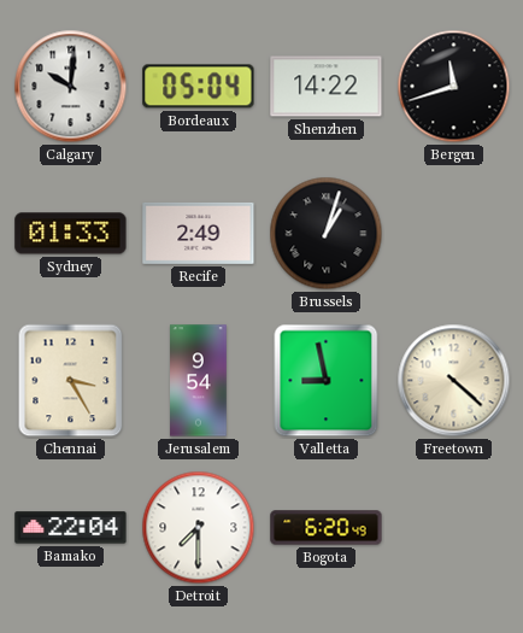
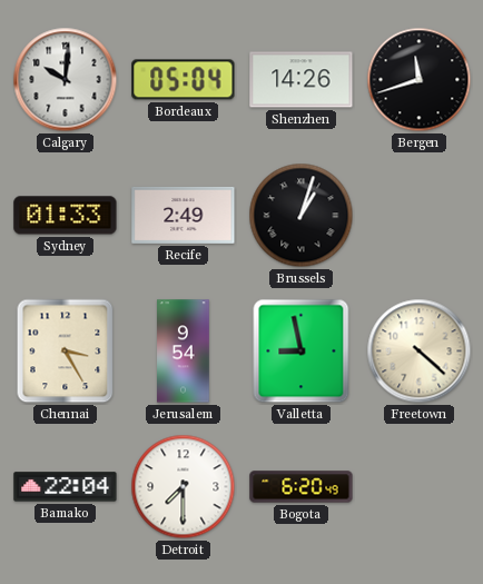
Shenzhen: 14:22 -> 14:26
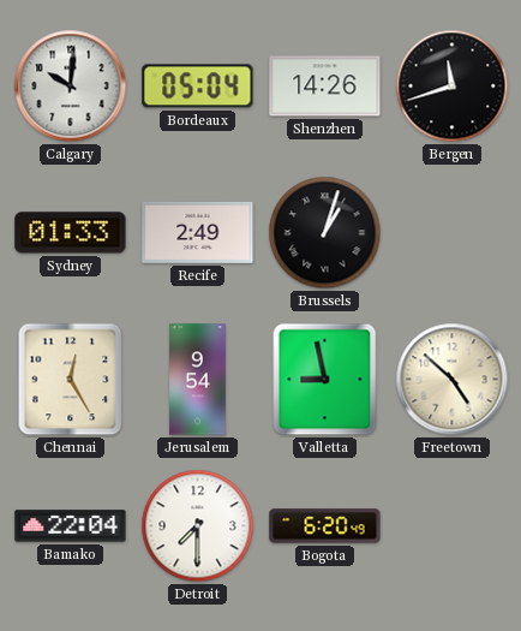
Chennai: 3:25 -> 12:25
Freetown: 4:22 -> 4:52
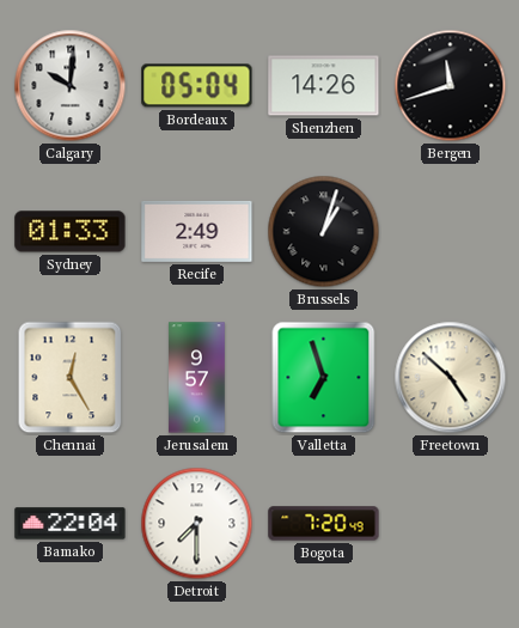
Jerusalem: 9:54 -> 9:57
Valletta: 8:58 -> 6:57
Bogota: 6:20 -> 7:20
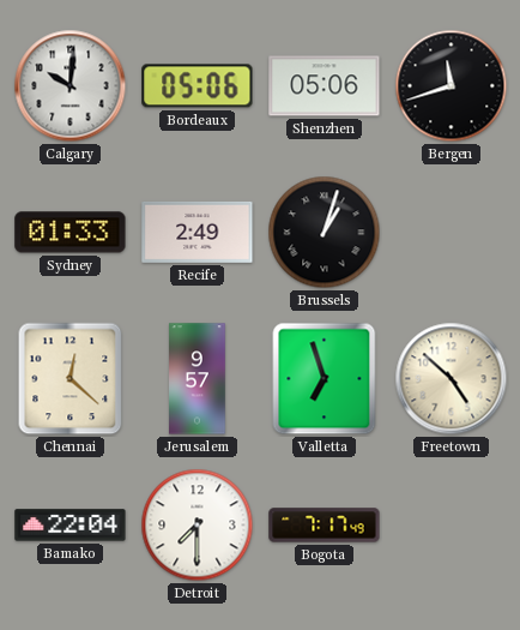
Bordeaux: 05:04 -> 05:06
Shenzhen: 14:26 -> 05:06
Chennai: 12:25 -> 12:22
Bogota: 7:20 -> 7:17
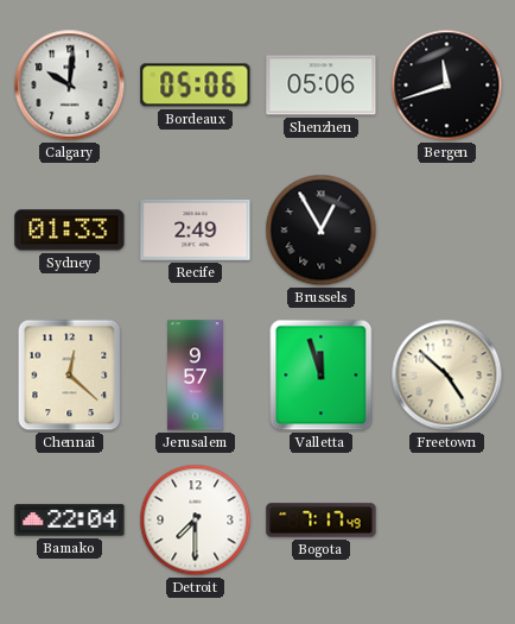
Brussels: 1:03 -> 12:55
Valletta: 6:57 -> 11:57
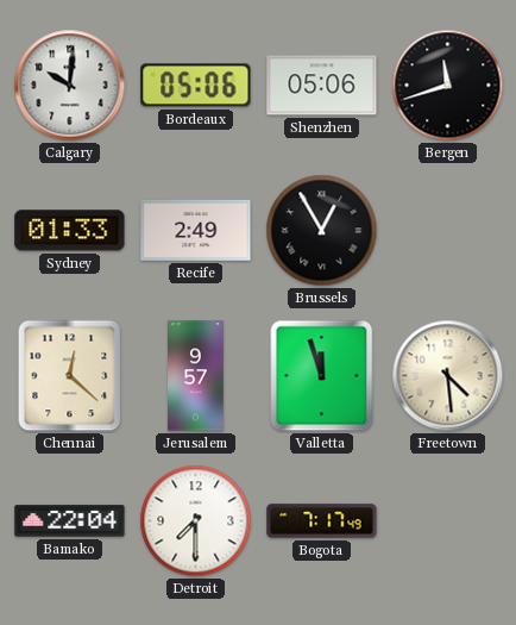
Freetown: 4:52 -> 4:29
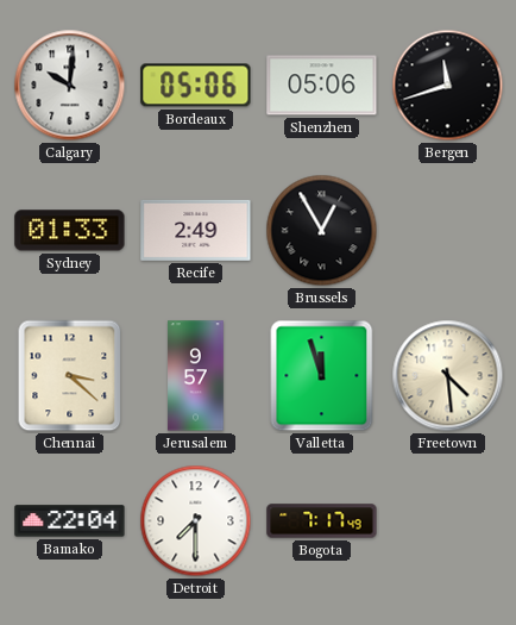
Chennai: 12:22 -> 3:22
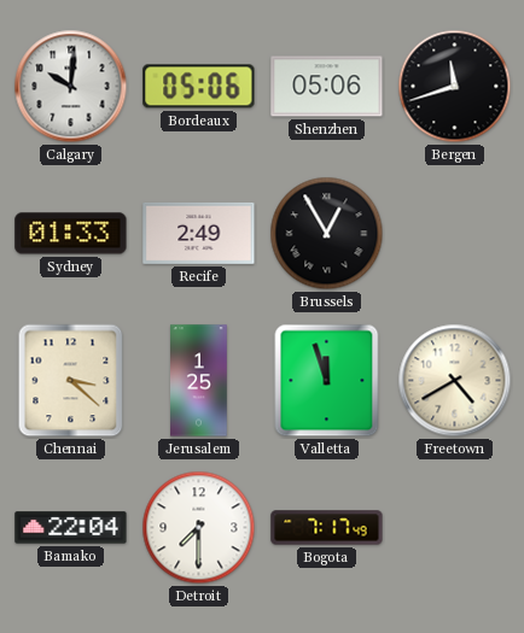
Jerusalem: 9:57 -> 1:25
Freetown: 4:29 -> 4:40
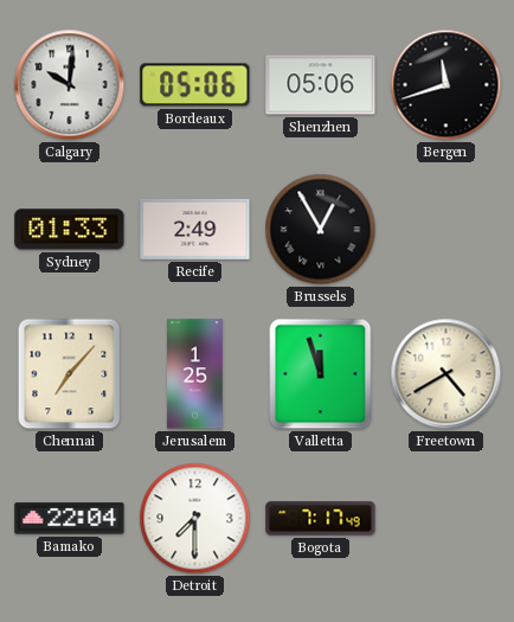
Chennai: 3:22 -> 7:07
